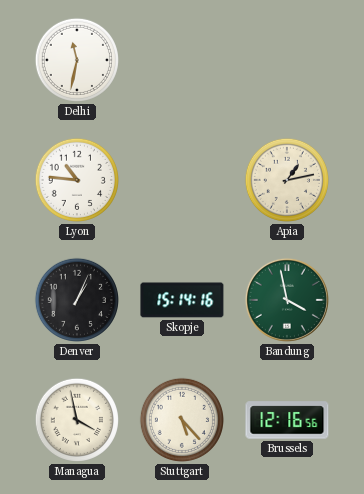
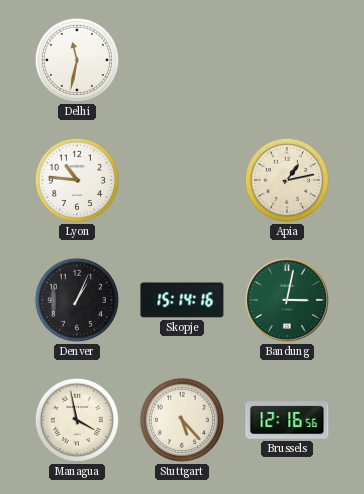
Bandung: 3:58 -> 3:02
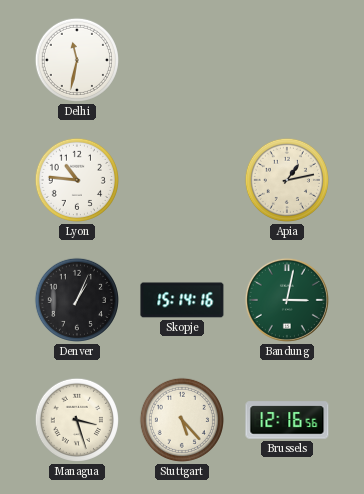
Managua: 3:58 -> 3:27
